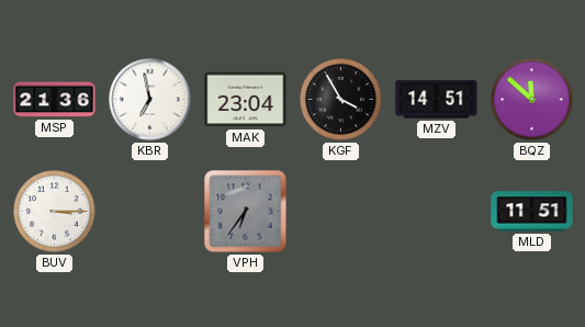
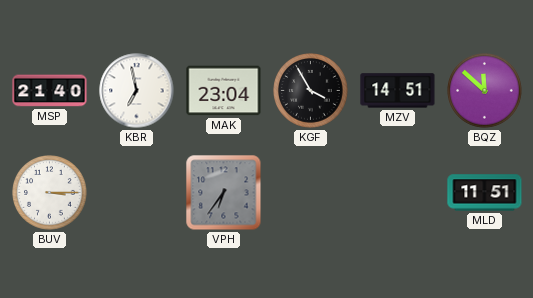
MSP: 21:36 -> 21:40
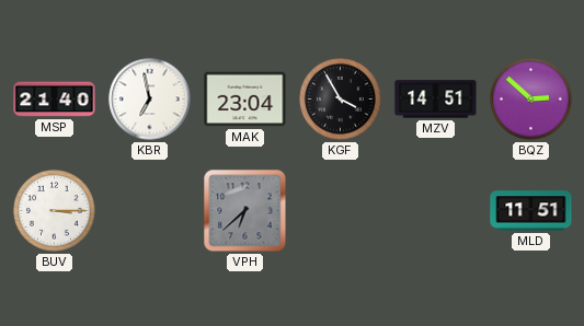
BQZ: 11:52 -> 2:52
VPH: 6:36 -> 6:38
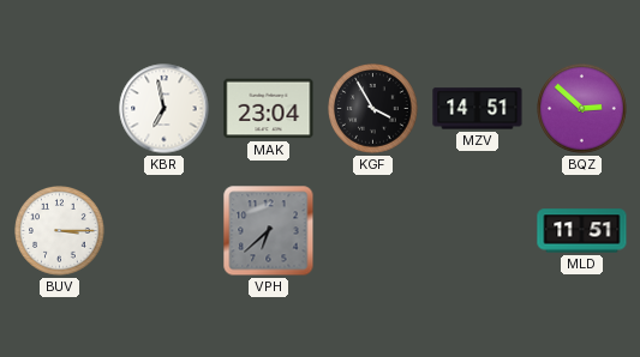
MSP: 21:40 -> none
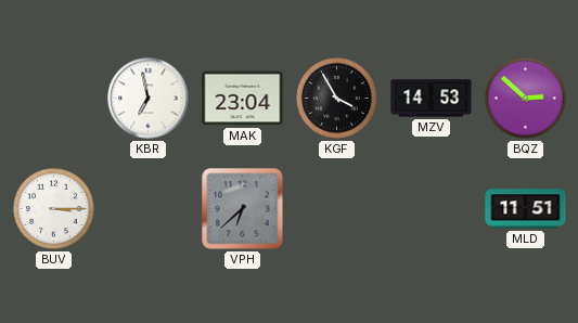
MZV: 14:51 -> 14:53
